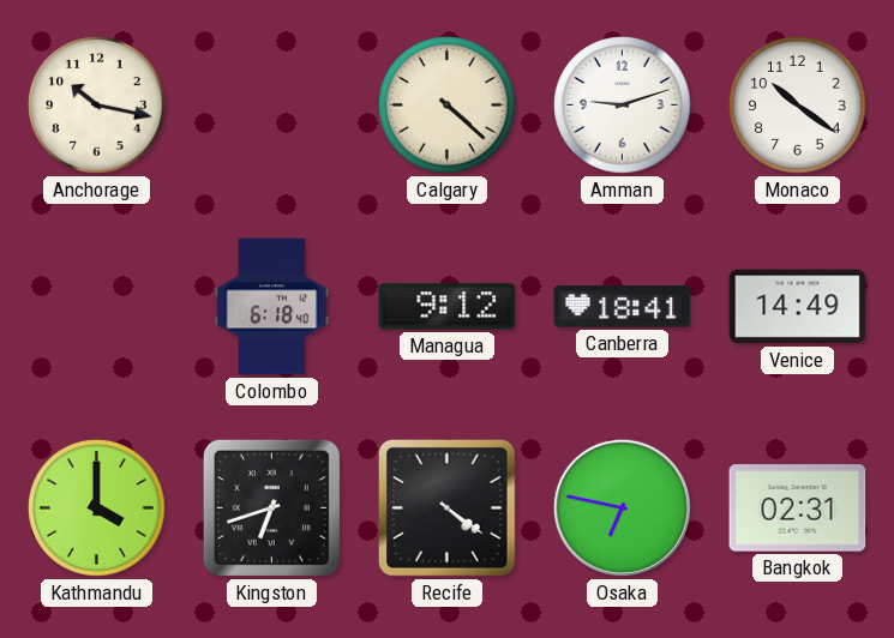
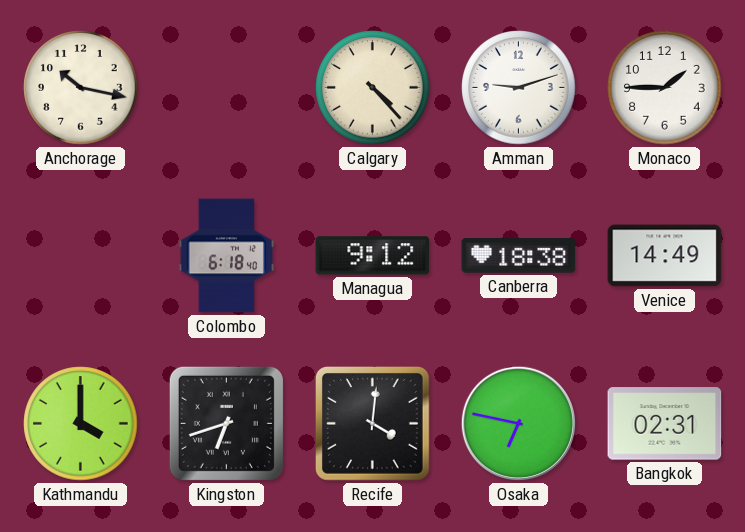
Calgary: 4:22 -> 4:23
Monaco: 10:21 -> 1:45
Canberra: 18:41 -> 18:38
Recife: 4:21 -> 4:01
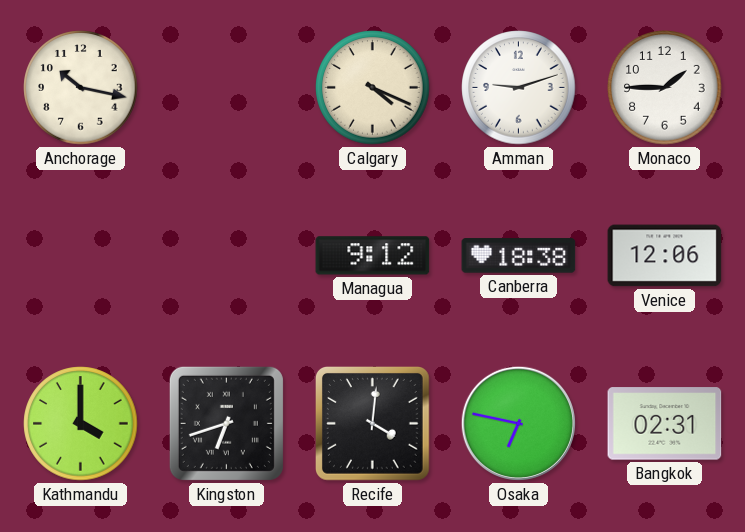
Calgary: 4:23 -> 4:19
Colombo: 6:18 -> none
Venice: 14:49 -> 12:06
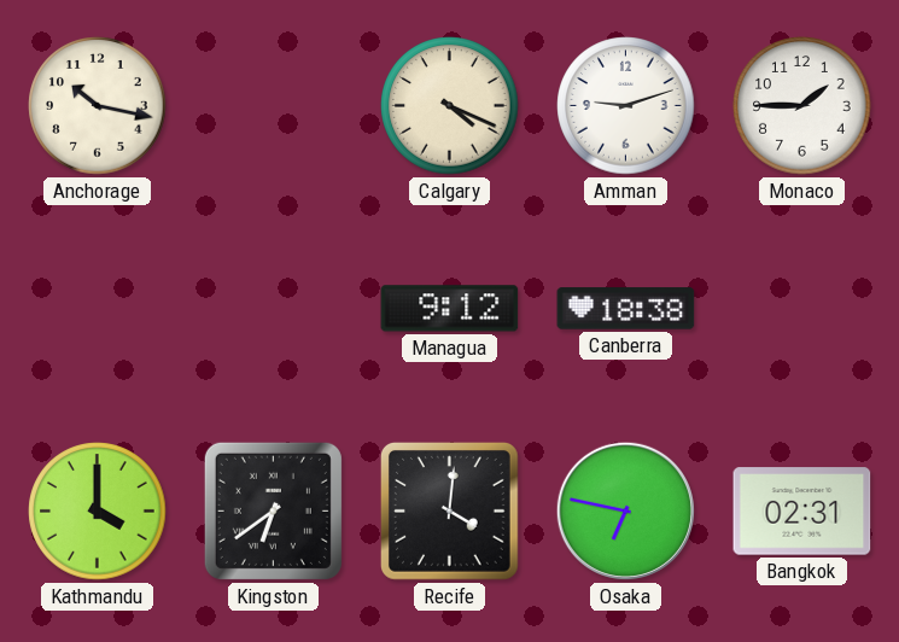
Venice: 12:06 -> none
Kingston: 6:42 -> 6:39
